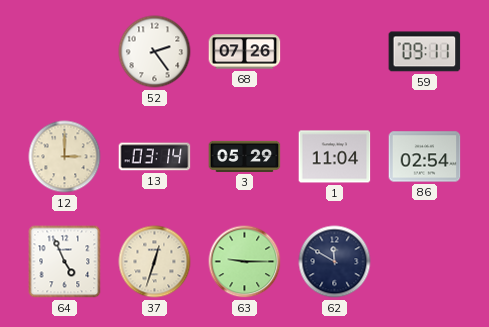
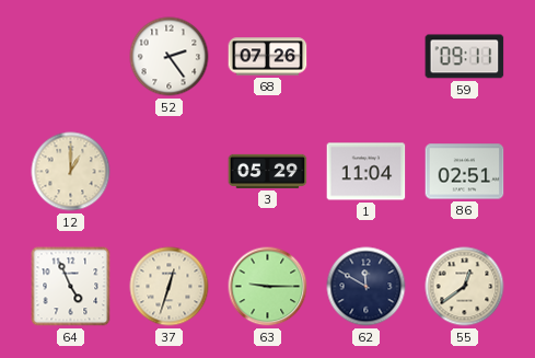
12: 3:00 -> 1:00
13: 03:14 -> none
86: 02:54 -> 02:51
55: none -> 12:39
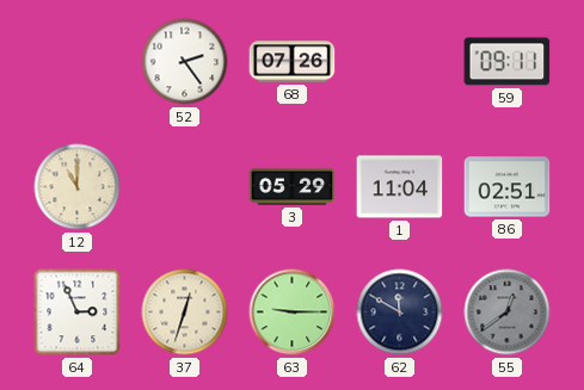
12: 1:00 -> 11:00
64: 4:56 -> 2:56
55 dial: cream -> grey
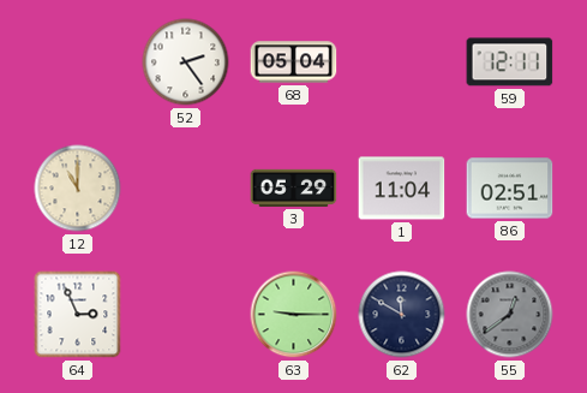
68: 07:26 -> 05:04
59: 09:11 -> 12:11
37: 12:33 -> none
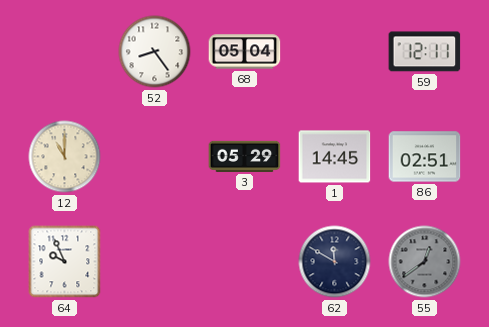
52: 2:24 -> 8:24
1: 11:04 -> 14:45
64: 2:56 -> 9:56
63: 9:15 -> none
